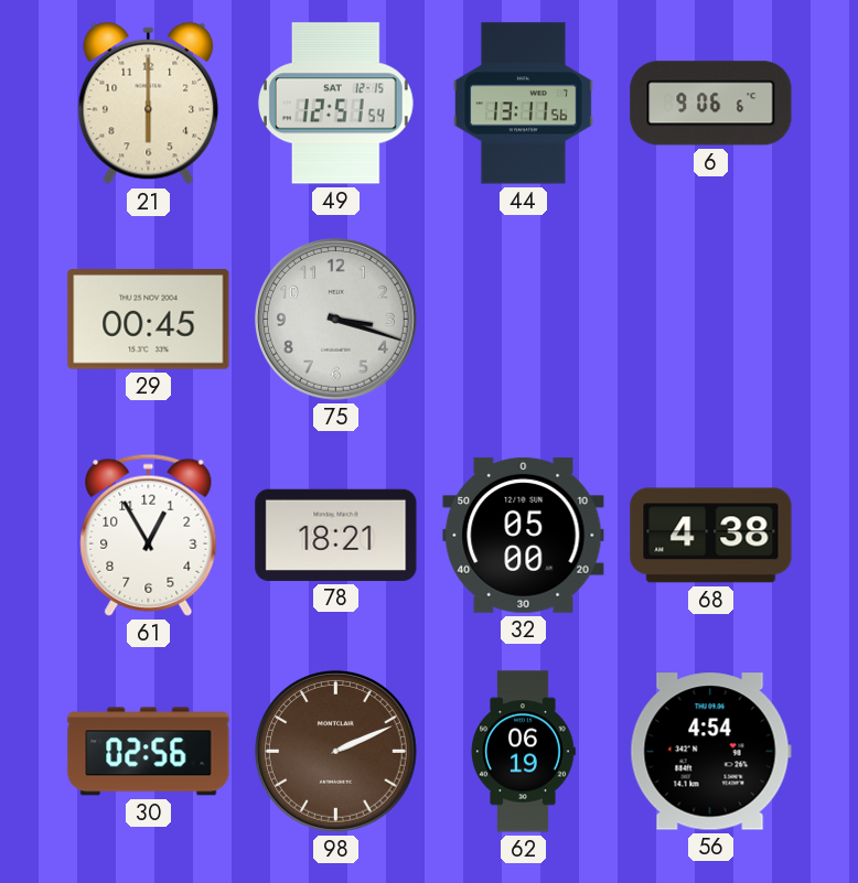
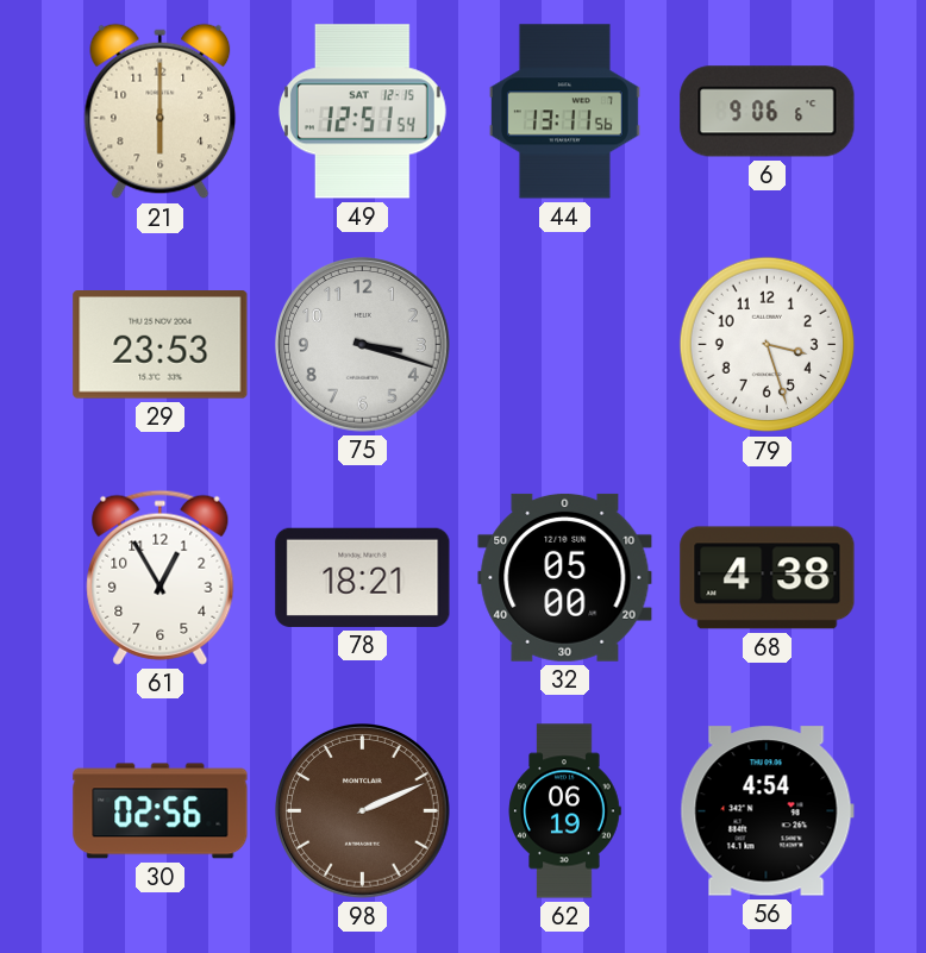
29: 00:45 -> 23:53
79: none -> 3:27
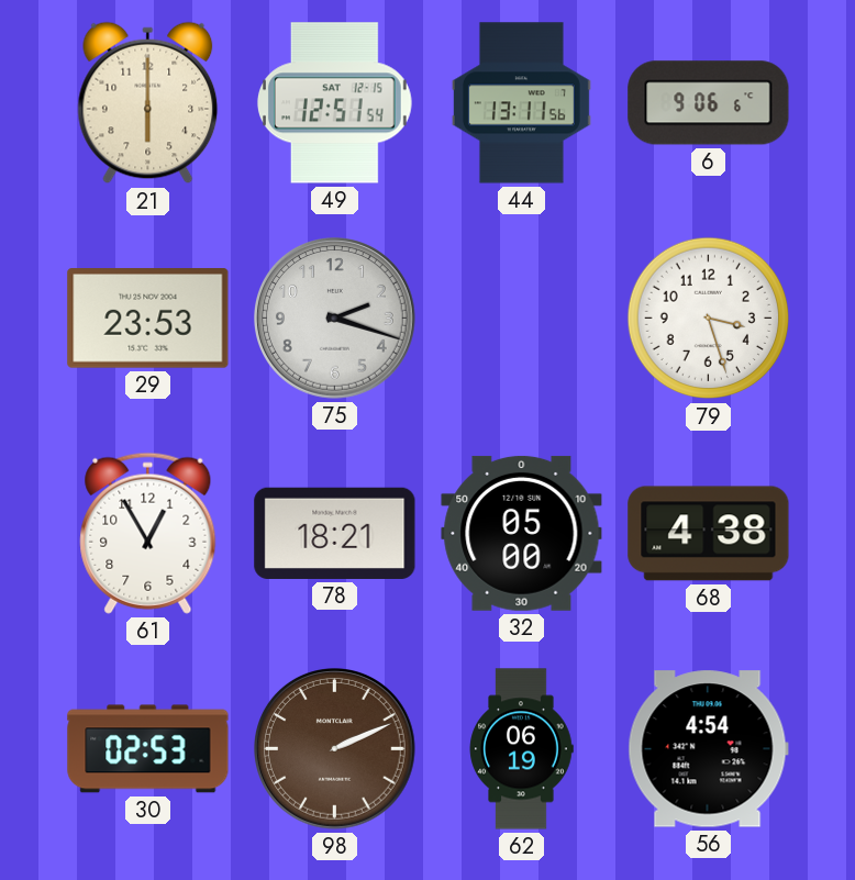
75: 3:18 -> 2:18
30: 02:56 -> 02:53
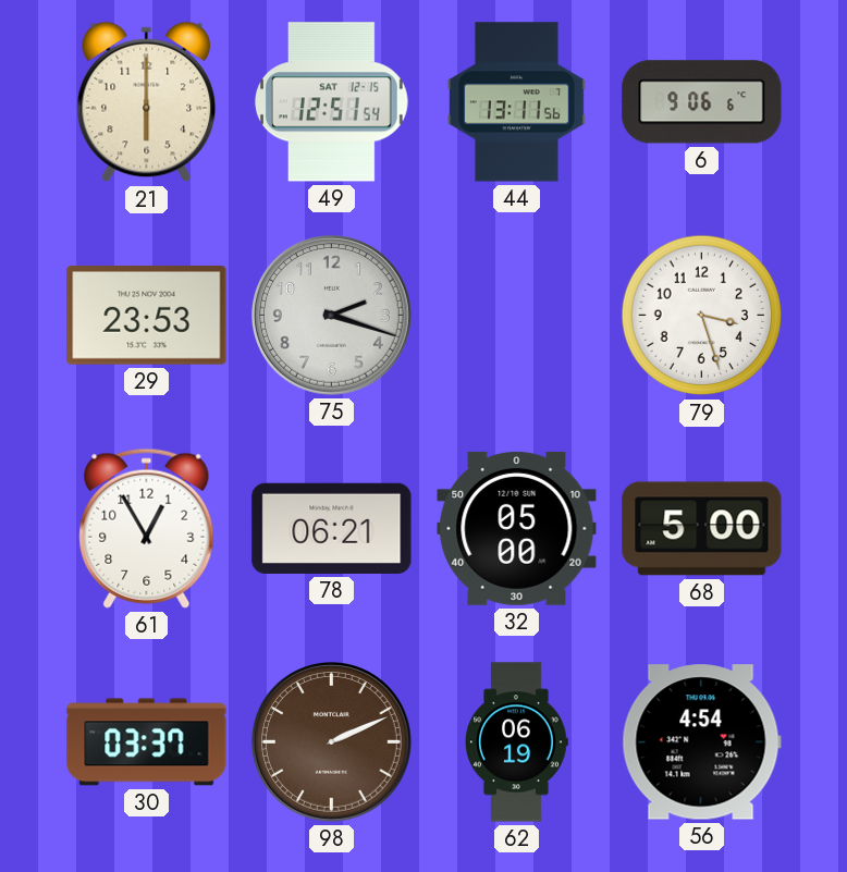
78: 18:21 -> 06:21
68: 4:38 -> 5:00
30: 02:53 -> 03:37
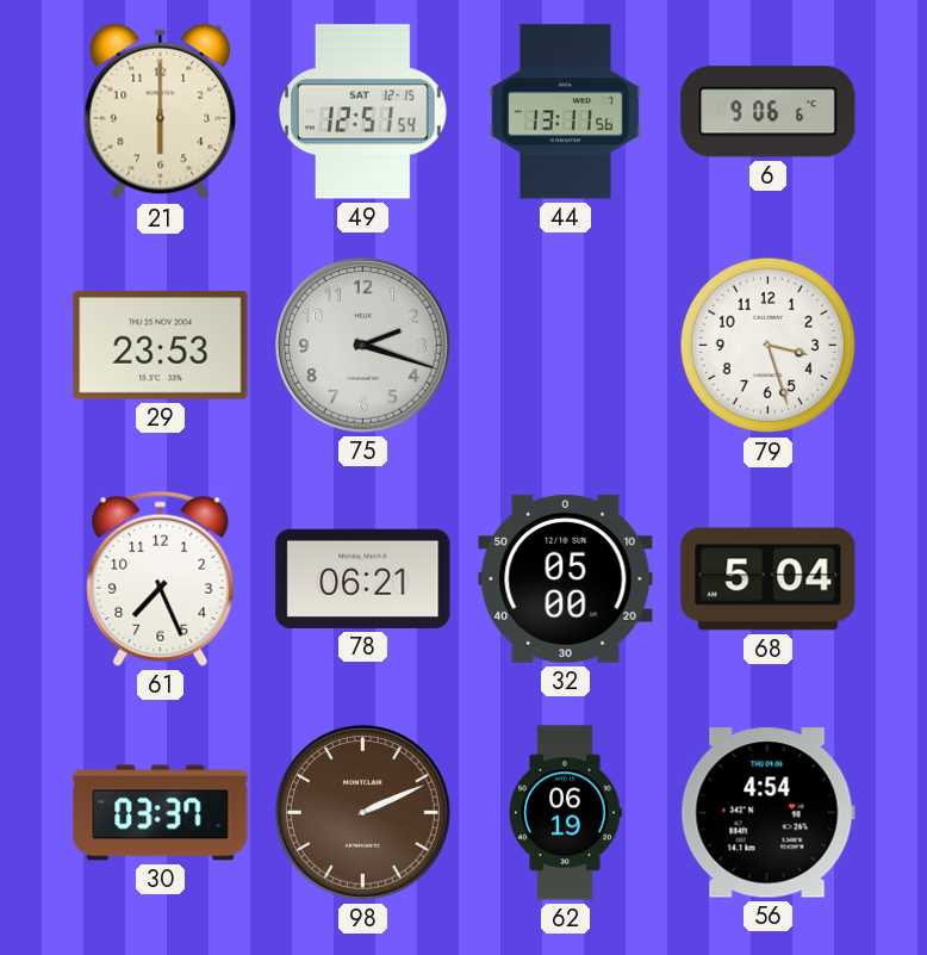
61: 12:55 -> 7:26
68: 5:00 -> 5:04
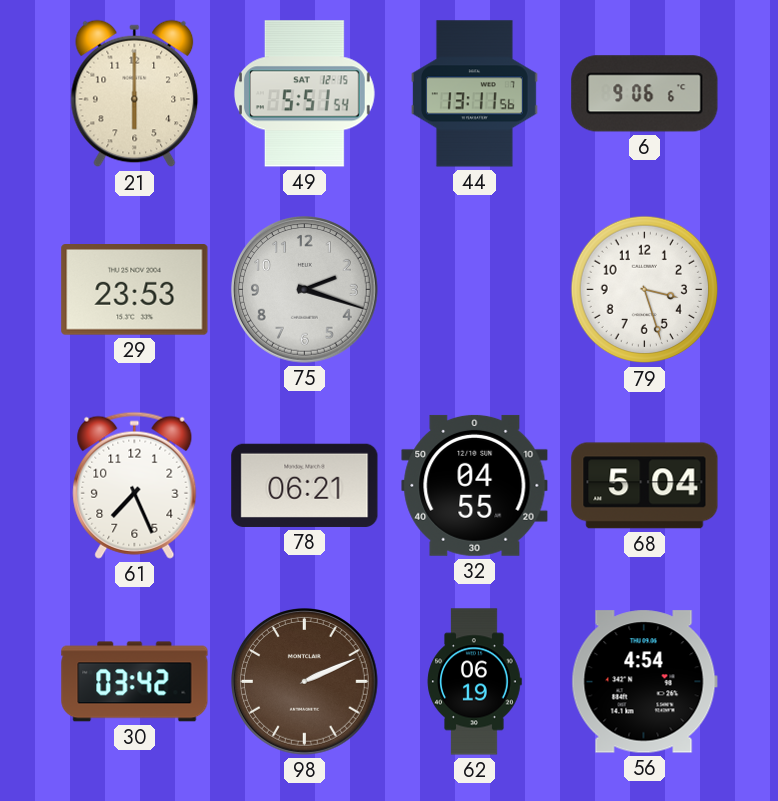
49: 12:51 -> 5:51
32: 05:00 -> 04:55
30: 03:37 -> 03:42
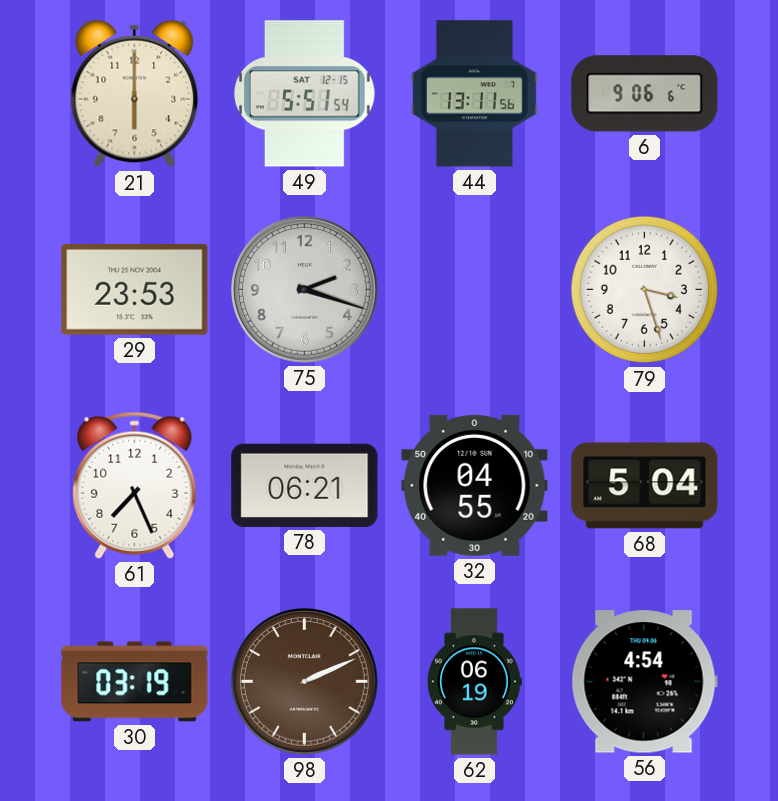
30: 03:42 -> 03:19
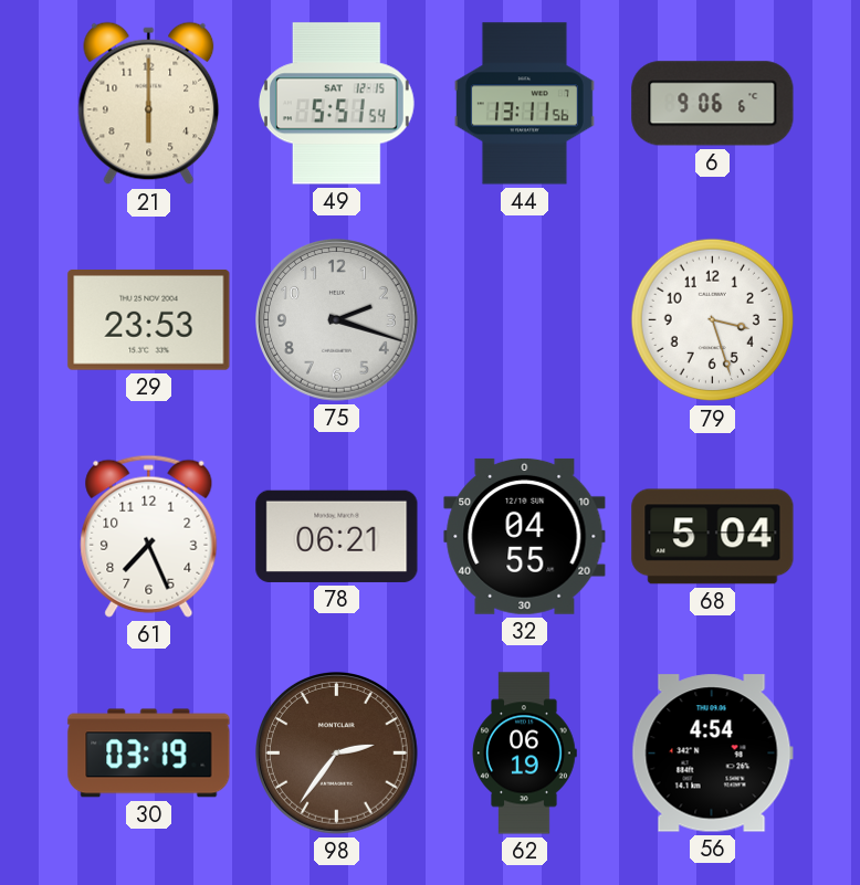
98: 2:11 -> 2:36
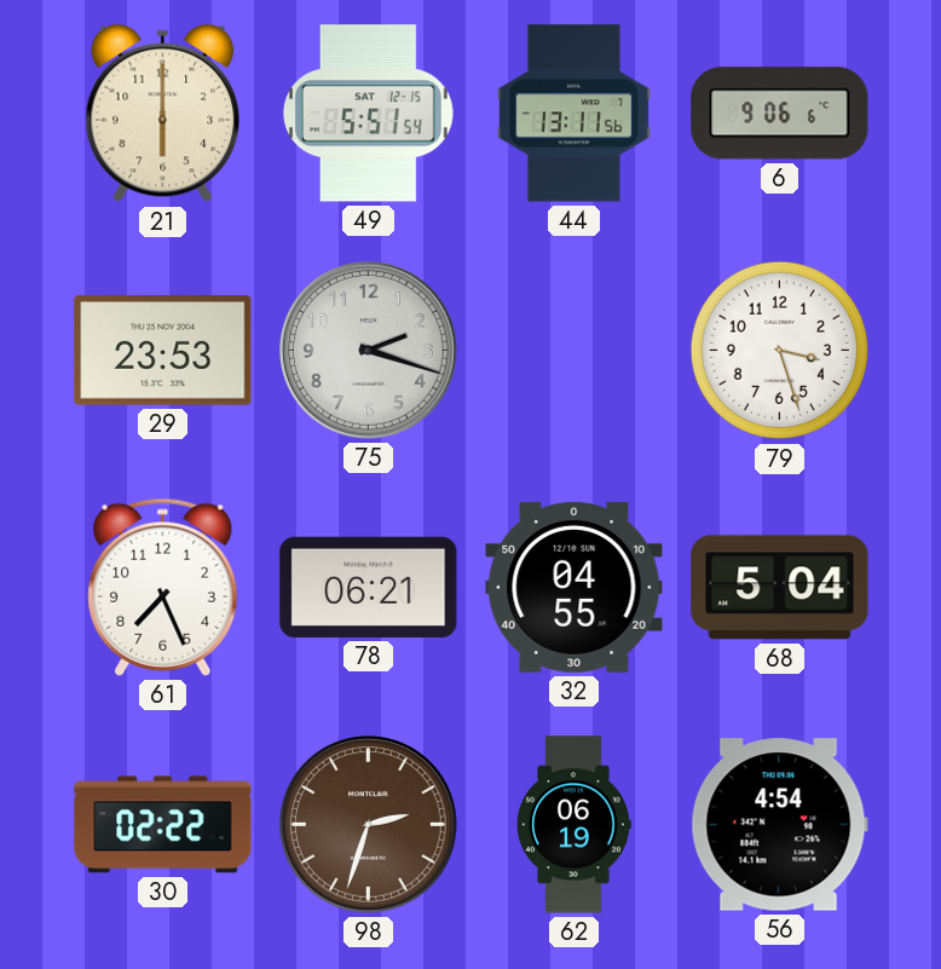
30: 03:19 -> 02:22
98: 2:36 -> 2:33
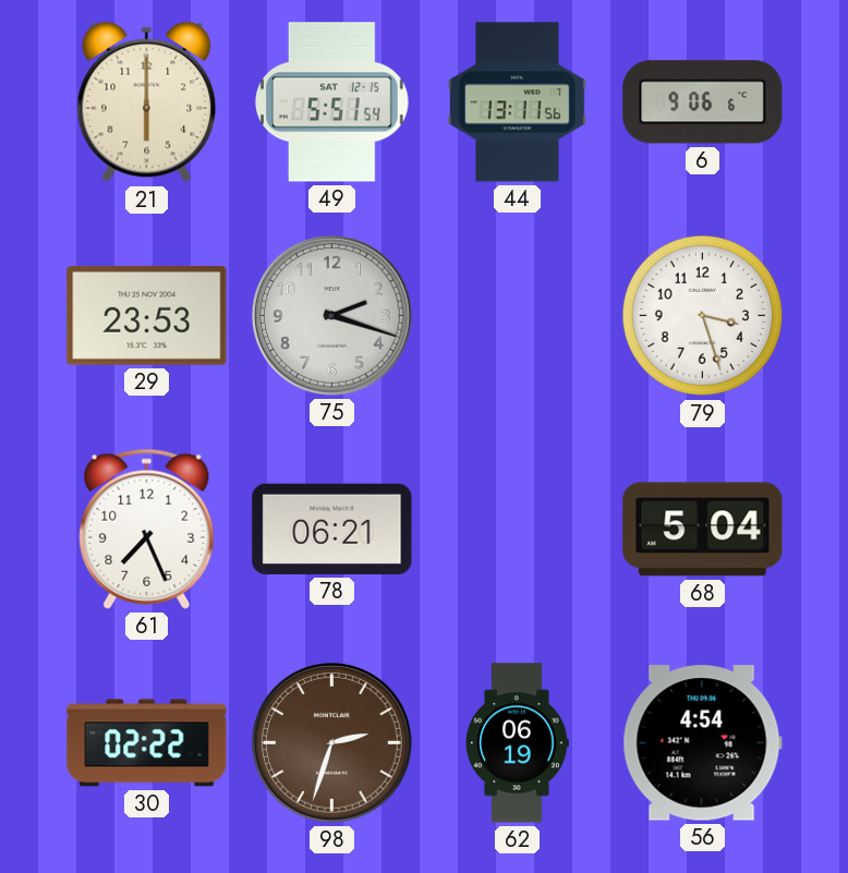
32: 04:55 -> none
